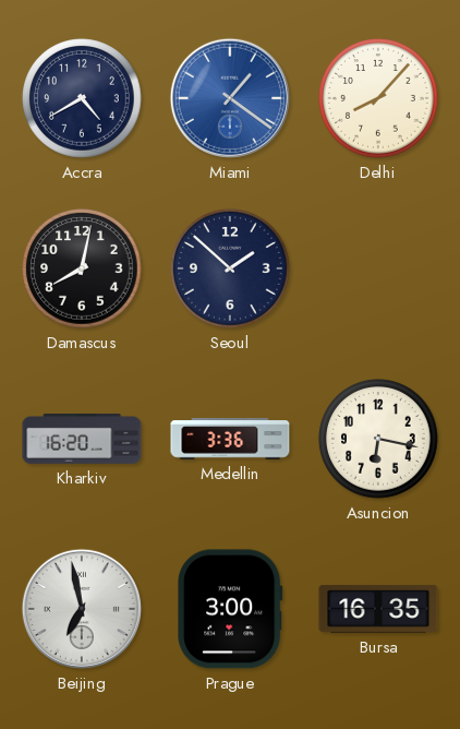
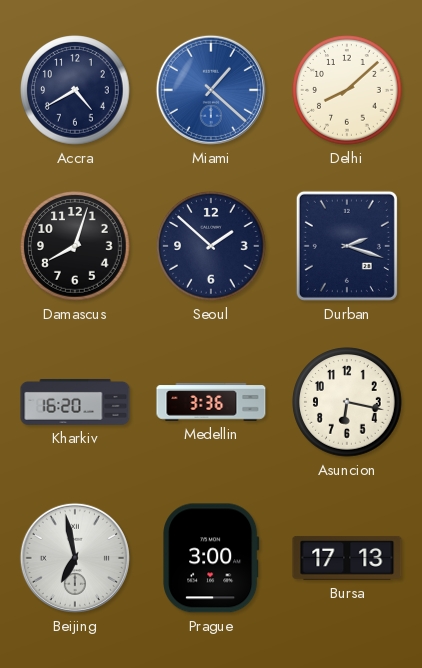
Miami: 1:21 -> 1:22
Delhi: 8:07 -> 8:08
Damascus: 8:02 -> 8:03
Durban: none -> 2:18
Bursa: 16:35 -> 17:13
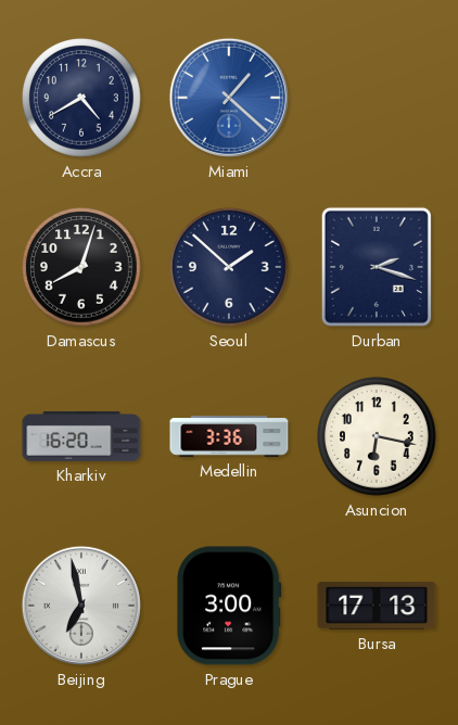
Delhi: 8:08 -> none
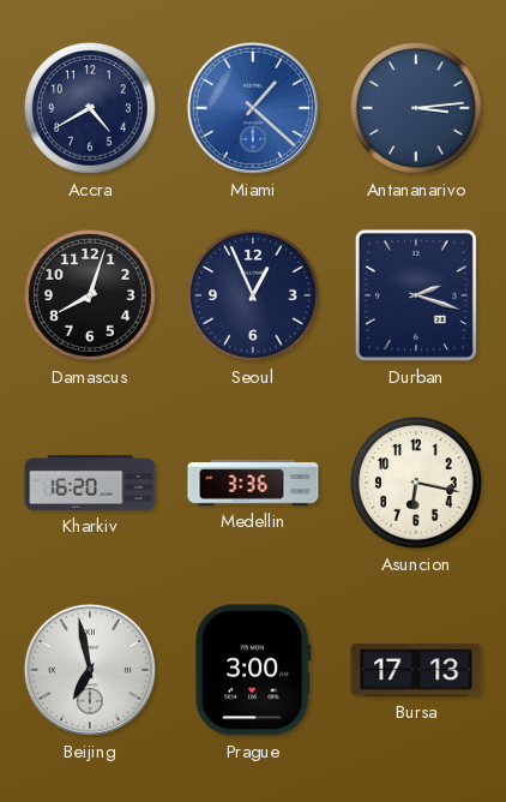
Antananarivo: none -> 3:14
Seoul: 1:52 -> 12:56
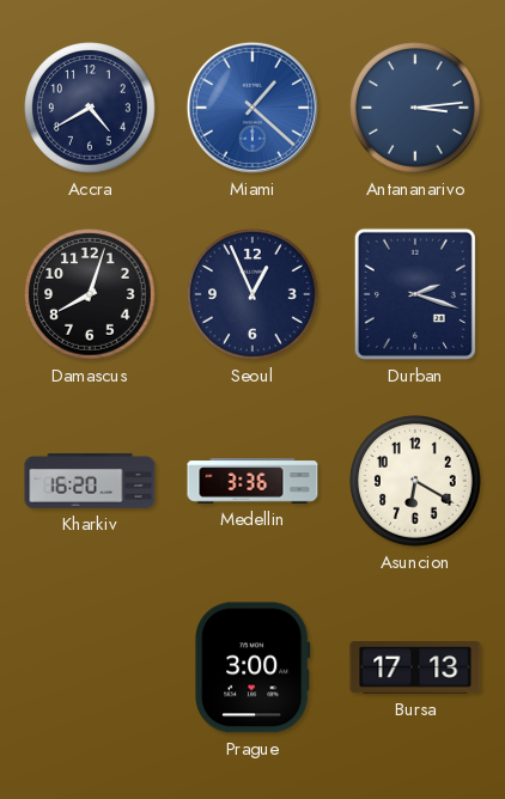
Asuncion: 6:17 -> 6:20
Beijing: 6:58 -> none
